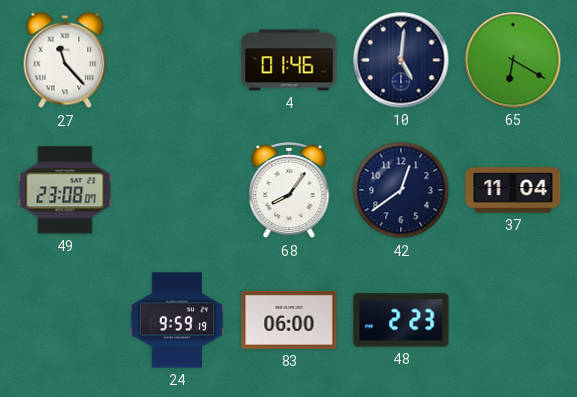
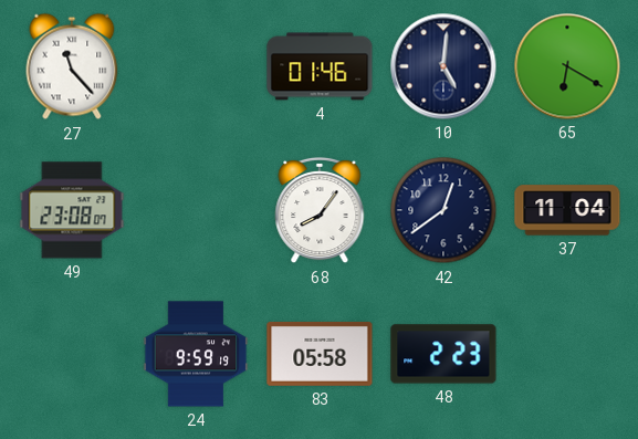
83: 06:00 -> 05:58
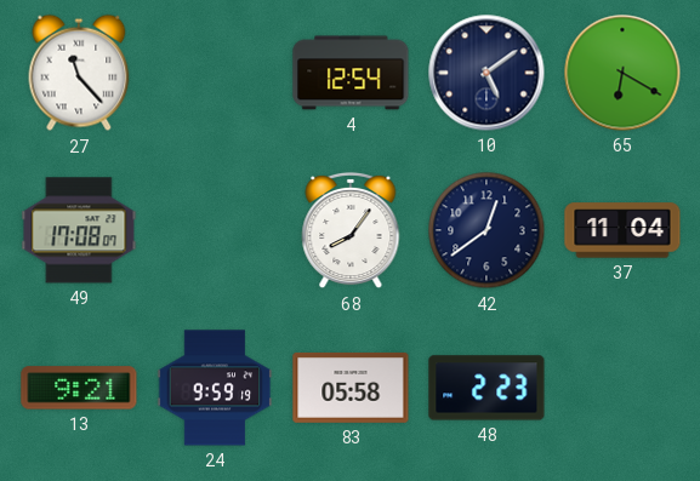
4: 01:46 -> 12:54
10: 5:01 -> 5:09
49: 23:08 -> 17:08
13: none -> 9:21
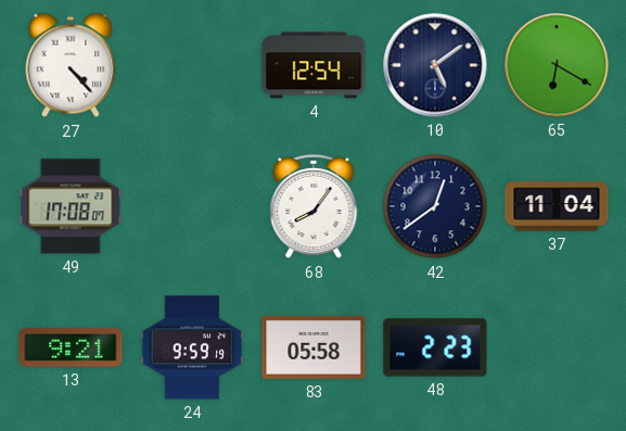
27: 11:23 -> 4:23
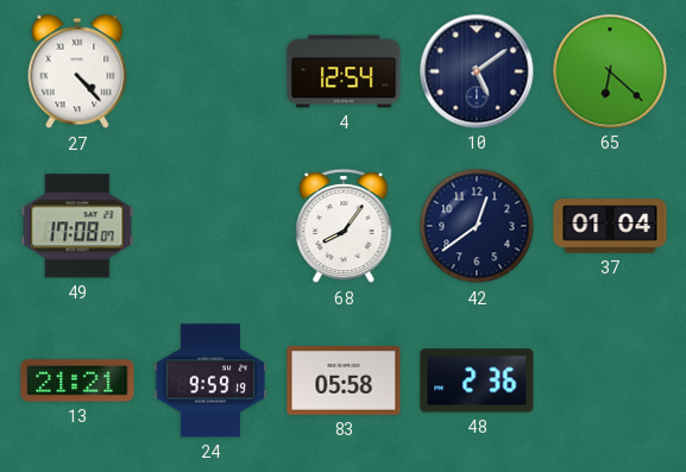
65: 6:20 -> 6:22
37: 11:04 -> 01:04
13: 9:21 -> 21:21
48: 2:23 -> 2:36
